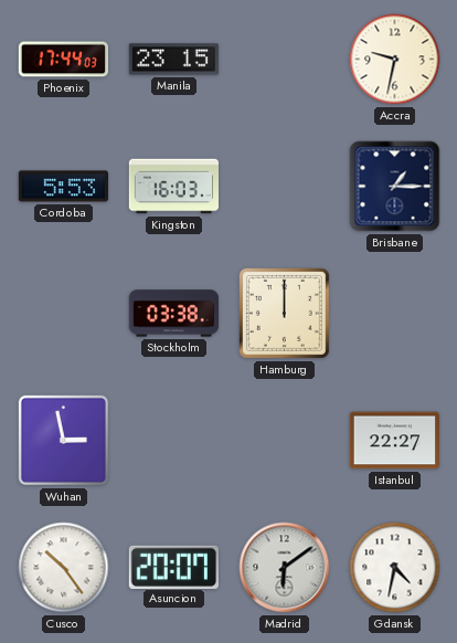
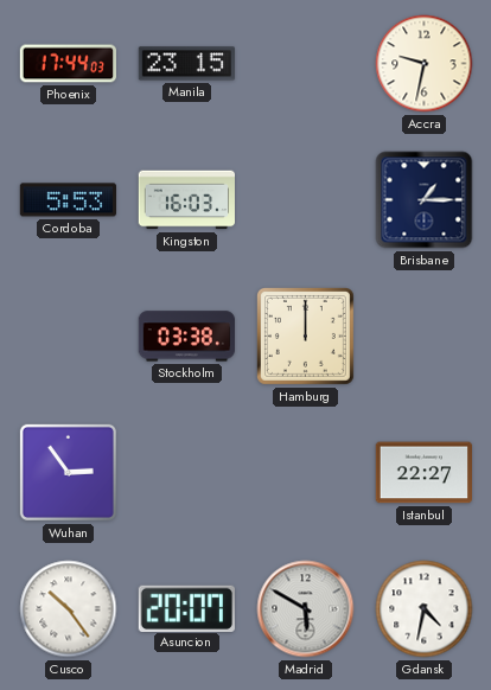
Wuhan: 2:58 -> 2:54
Madrid: 6:09 -> 5:50
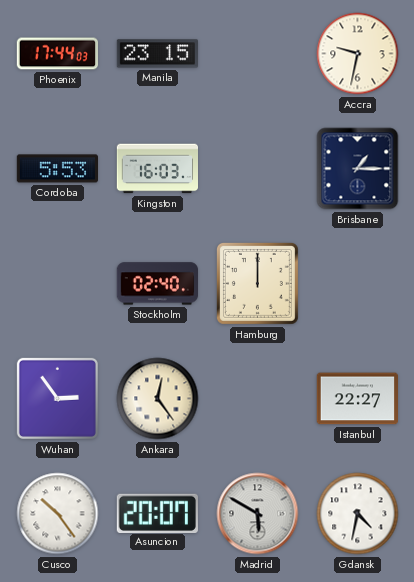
Stockholm: 03:38 -> 02:40
Ankara: none -> 12:24
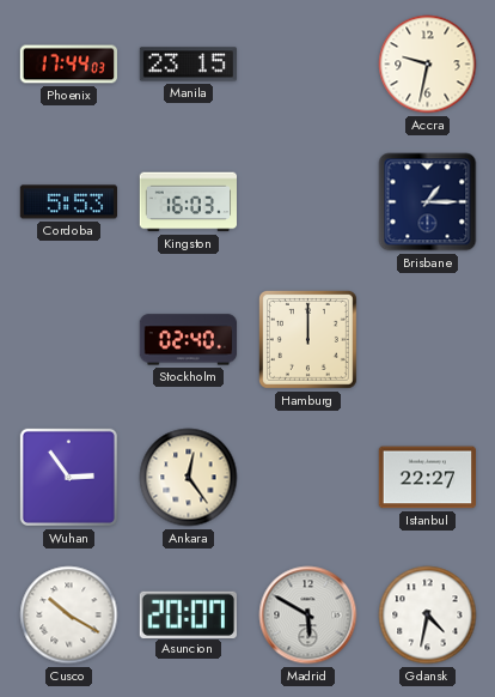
Cusco: 10:24 -> 10:20
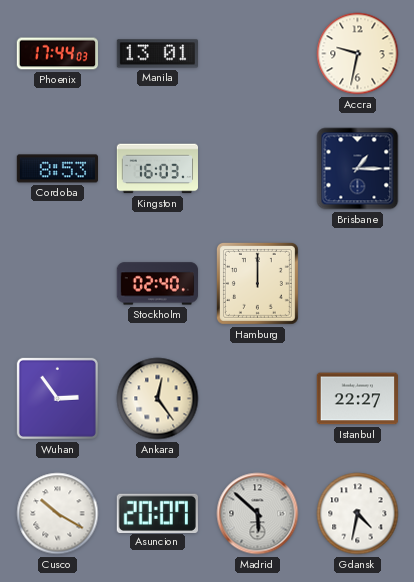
Manila: 23:15 -> 13:01
Cordoba: 5:53 -> 8:53
Madrid: 5:50 -> 5:52
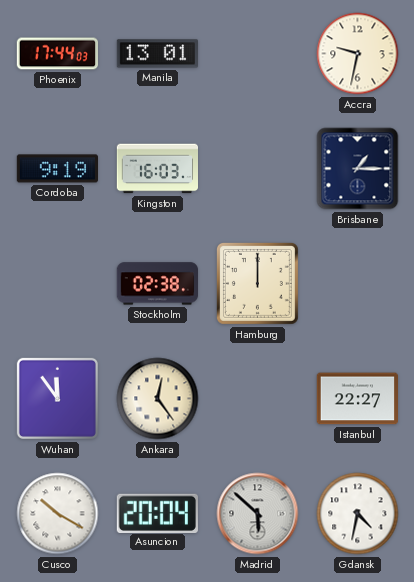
Cordoba: 8:53 -> 9:19
Stockholm: 02:40 -> 02:38
Wuhan: 2:54 -> 11:54
Asuncion: 20:07 -> 20:04
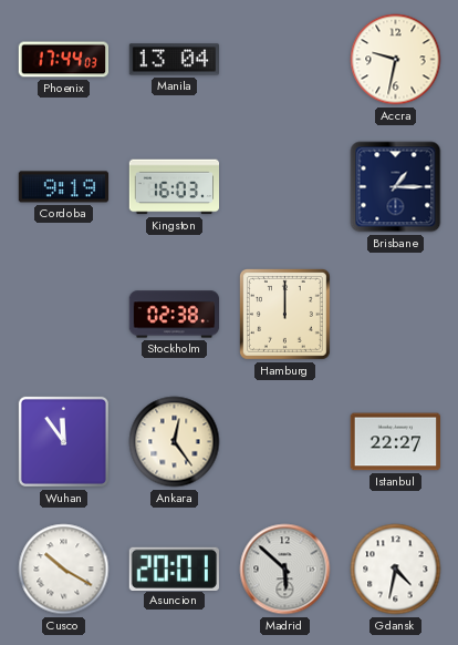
Manila: 13:01 -> 13:04
Asuncion: 20:04 -> 20:01
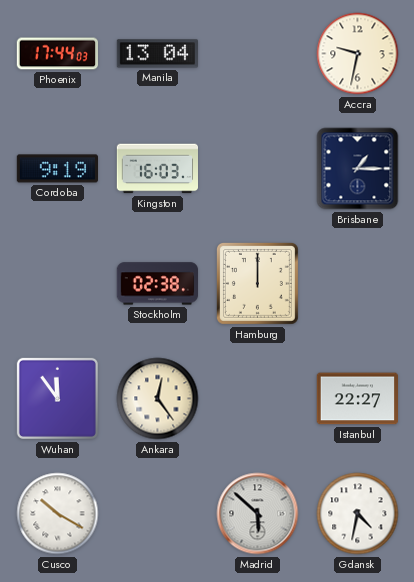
Asuncion: 20:01 -> none
